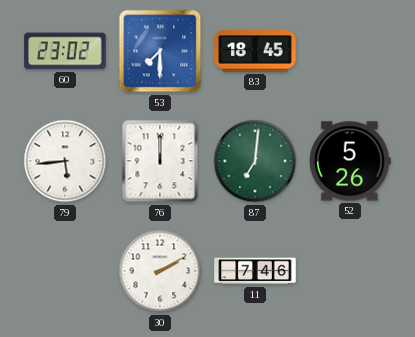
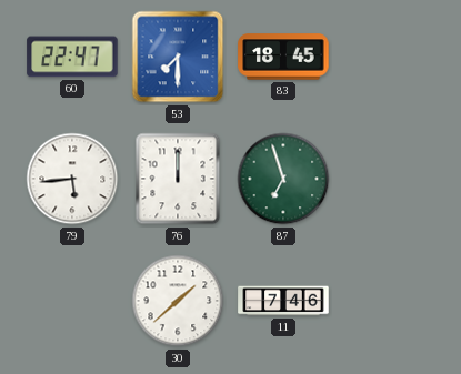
60: 23:02 -> 22:47
87: 7:01 -> 6:57
52: 5:26 -> none
30: 2:10 -> 1:38
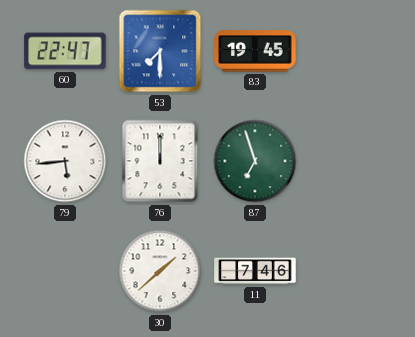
83: 18:45 -> 19:45
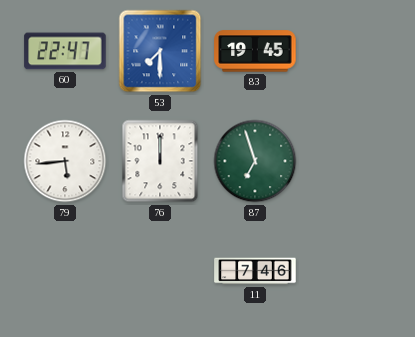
30: 1:38 -> none
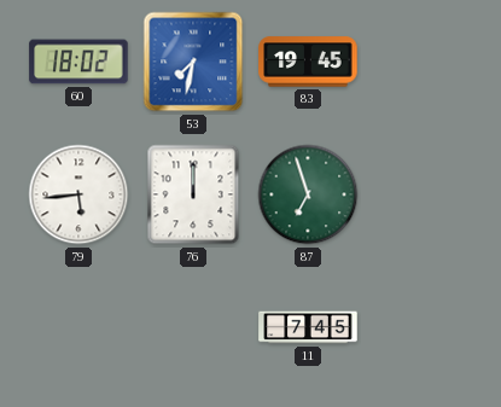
60: 22:47 -> 18:02
53: 7:30 -> 7:32
11: 7:46 -> 7:45
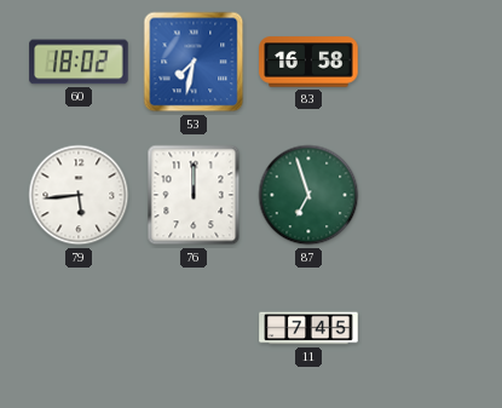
83: 19:45 -> 16:58
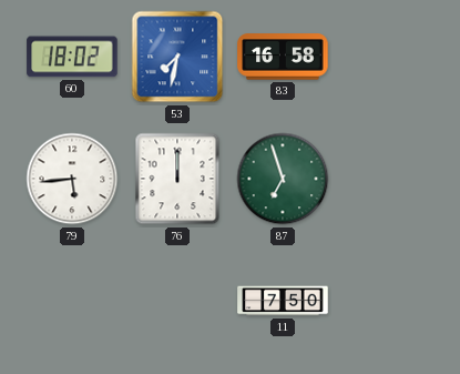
11: 7:45 -> 7:50
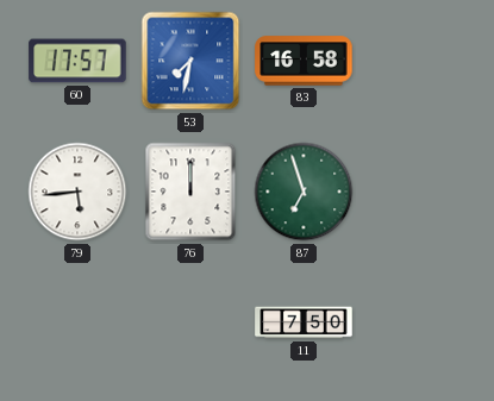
60: 18:02 -> 17:57
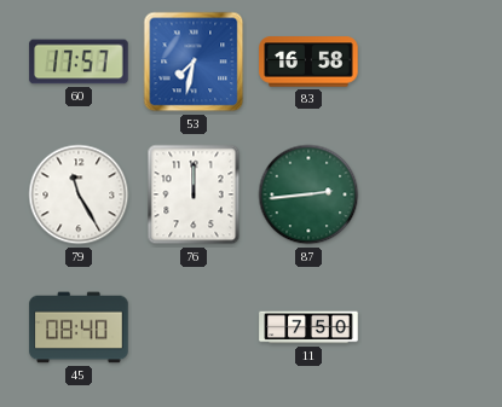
79: 5:44 -> 11:25
87: 6:57 -> 2:44
45: none -> 08:40
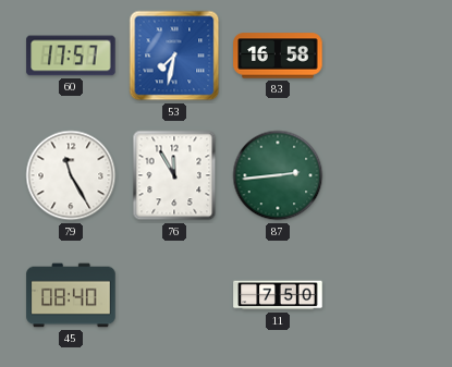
76: 12:00 -> 11:55
